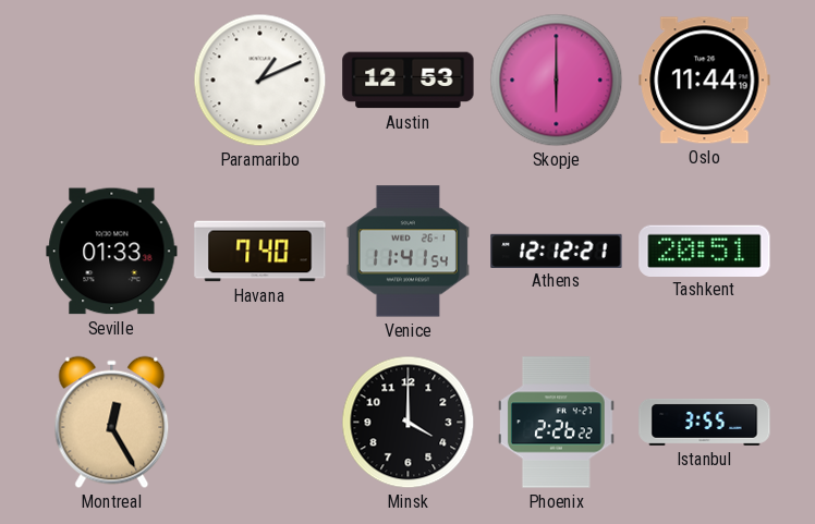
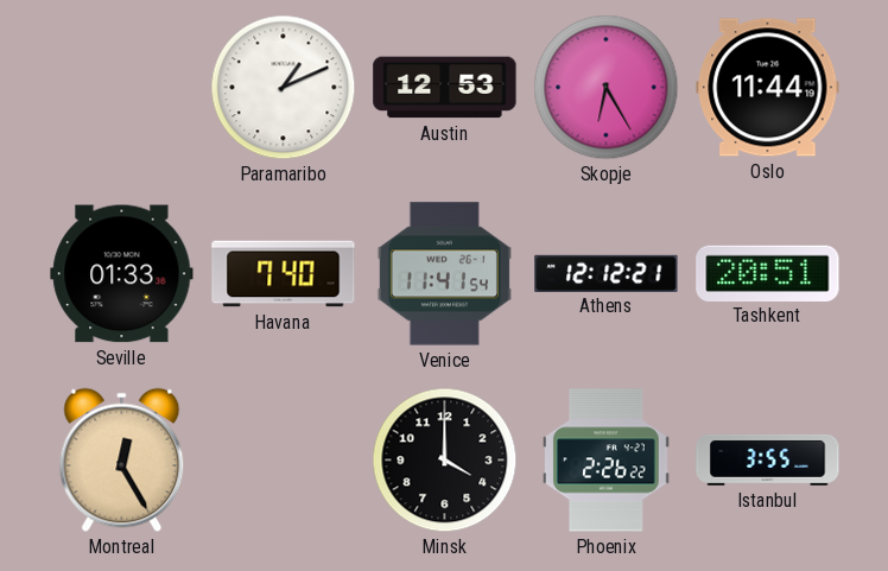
Skopje: 6:00 -> 6:25
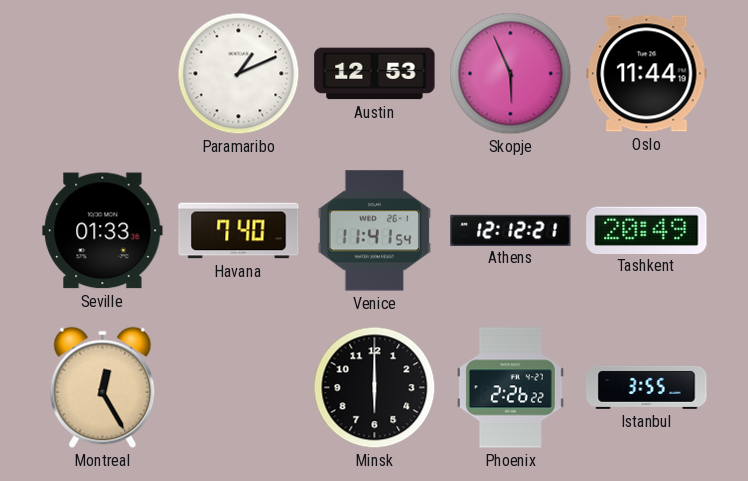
Skopje: 6:25 -> 5:56
Tashkent: 20:51 -> 20:49
Minsk: 4:00 -> 6:00
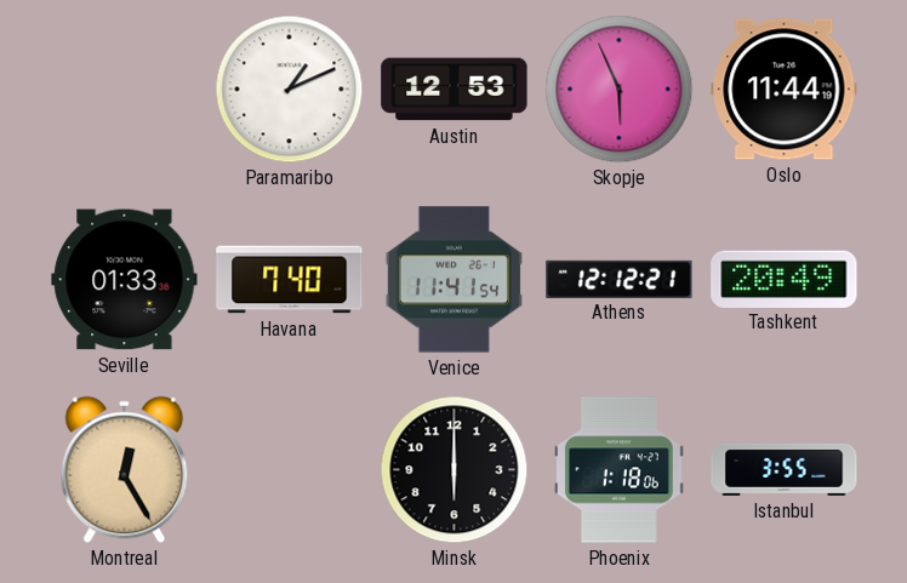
Phoenix: 2:26 -> 1:18
